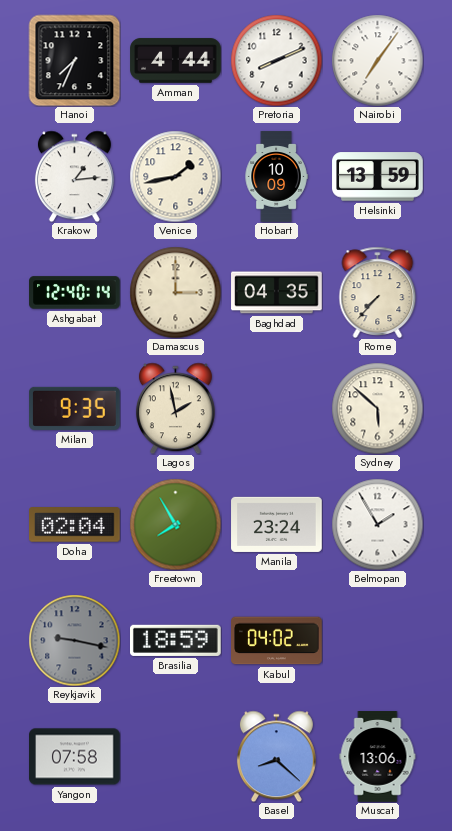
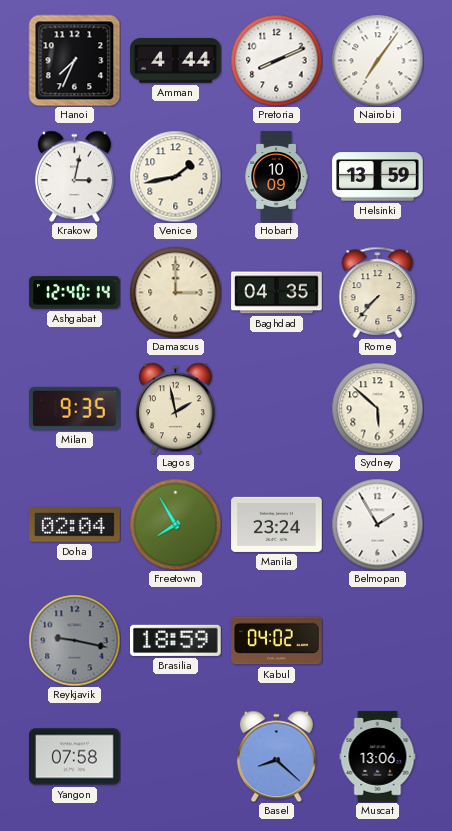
Krakow: 1:14 -> 3:02
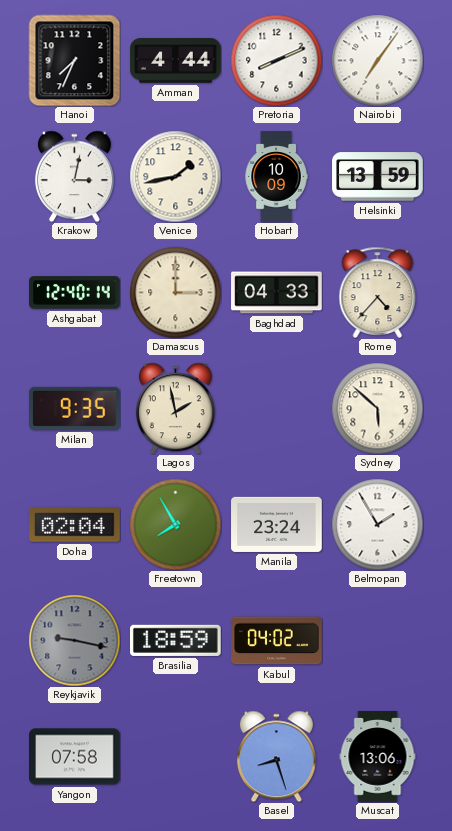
Baghdad: 04:35 -> 04:33
Rome: 7:37 -> 4:37
Basel: 8:22 -> 8:27
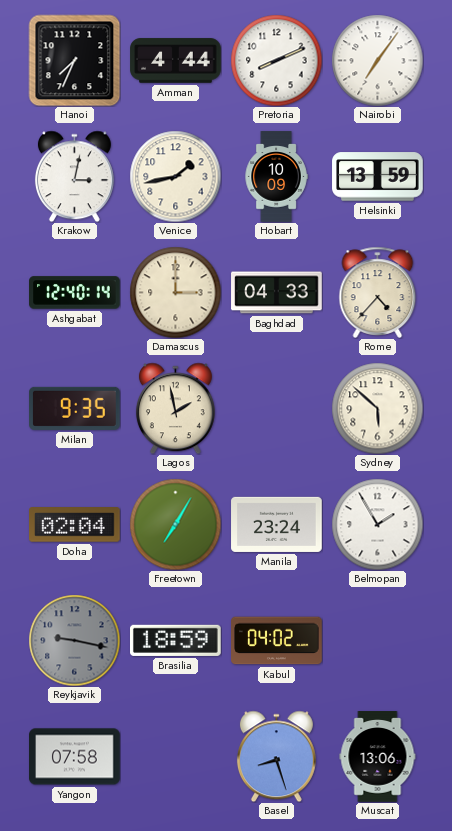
Freetown: 7:55 -> 7:05
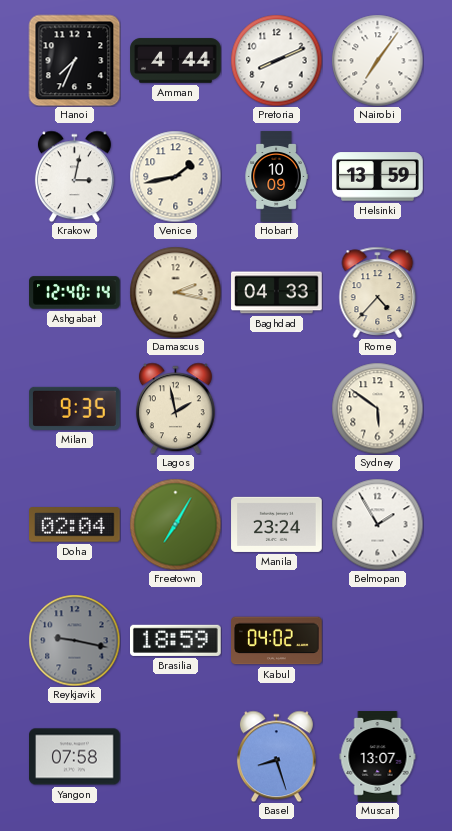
Damascus: 3:00 -> 2:17
Sydney: 5:52 -> 5:51
Muscat: 13:06 -> 13:07
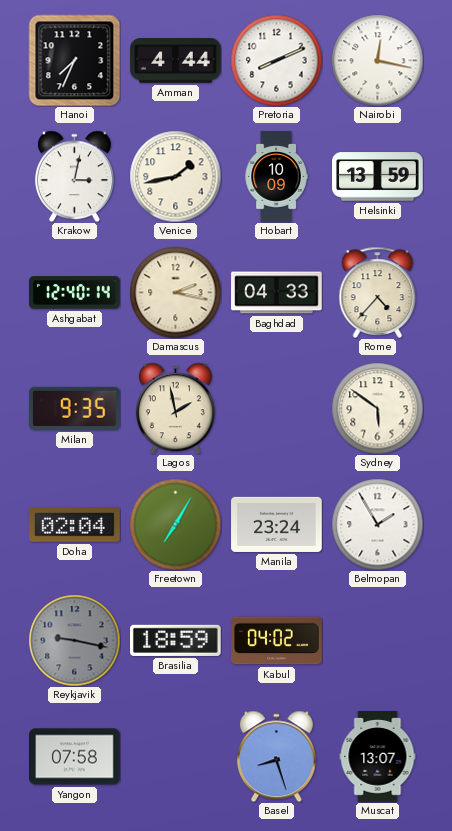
Nairobi: 7:06 -> 12:17
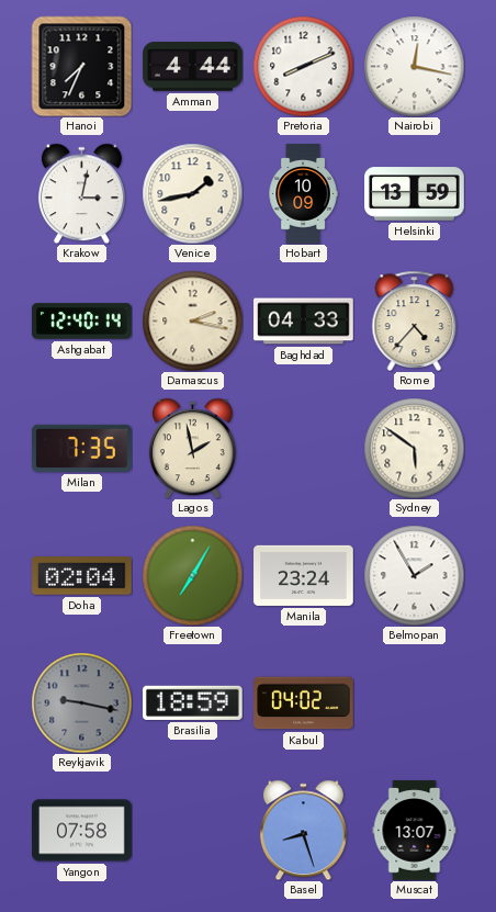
Milan: 9:35 -> 7:35
